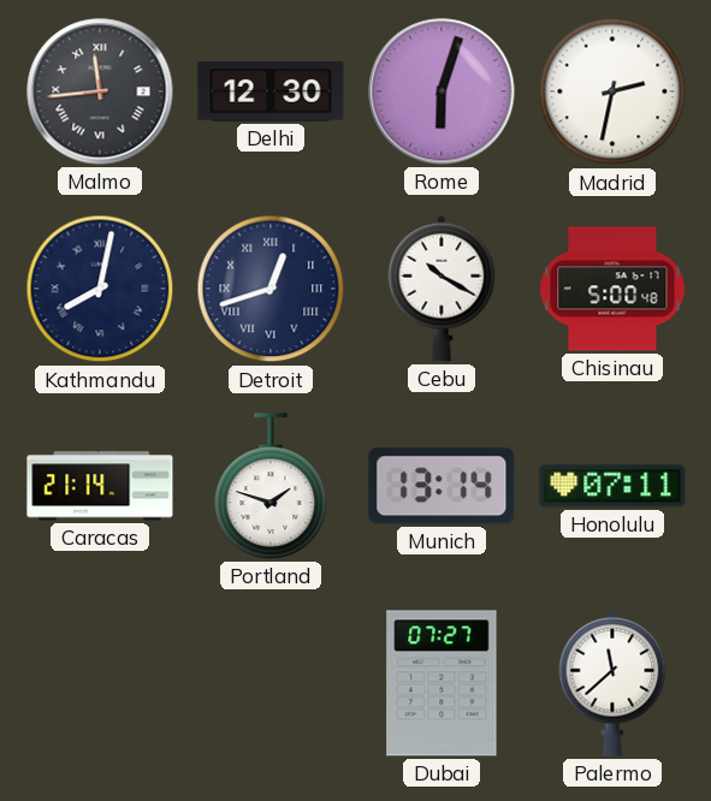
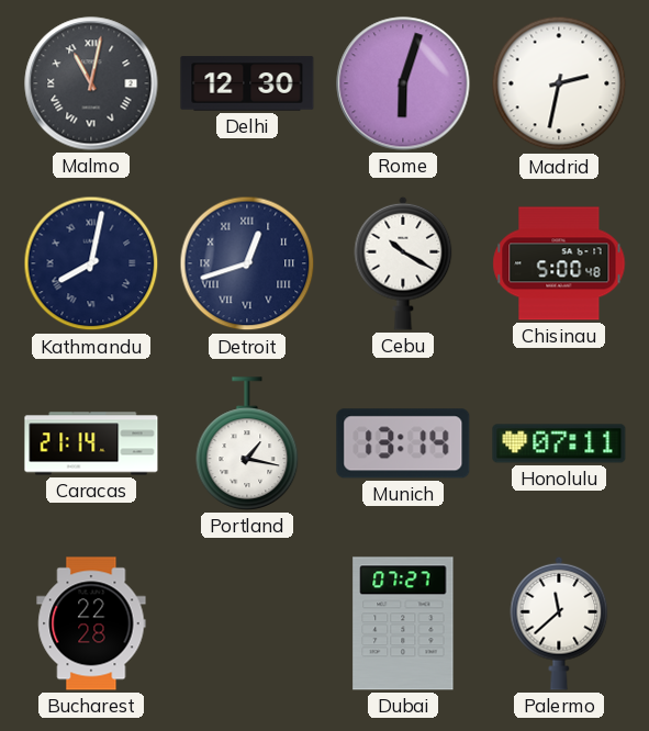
Malmo: 11:44 -> 11:02
Portland: 1:48 -> 1:17
Bucharest: none -> 22:28
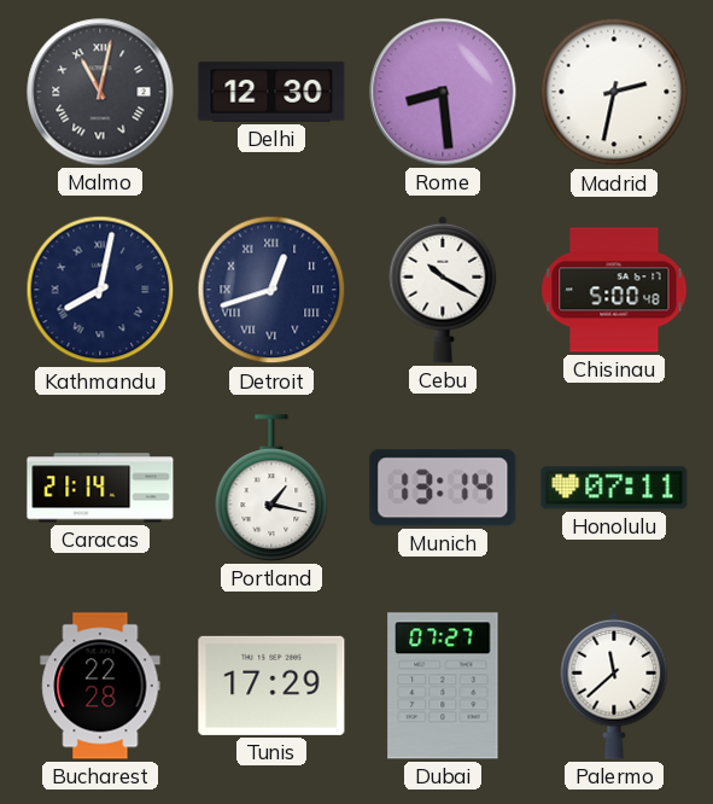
Rome: 6:03 -> 8:29
Tunis: none -> 17:29
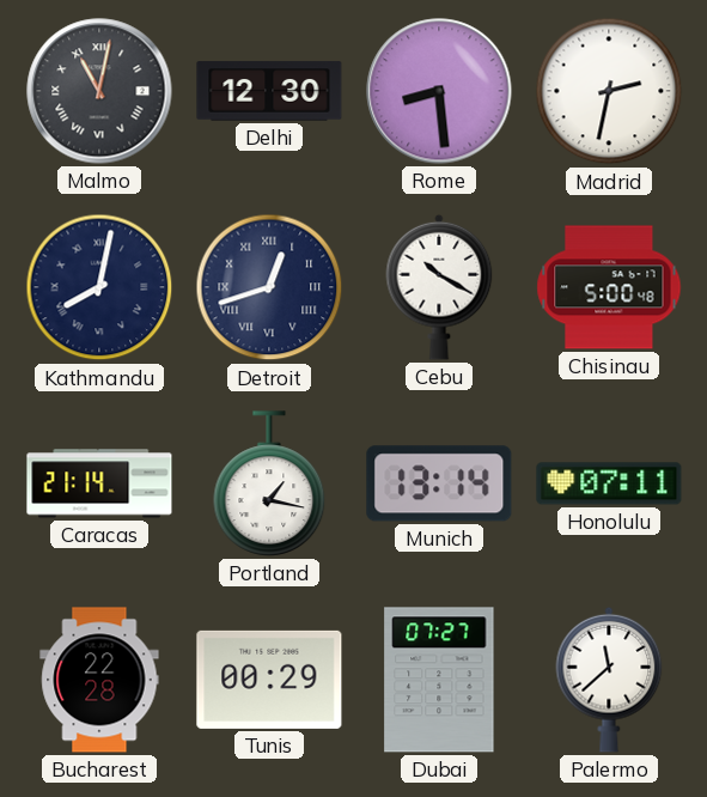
Tunis: 17:29 -> 00:29
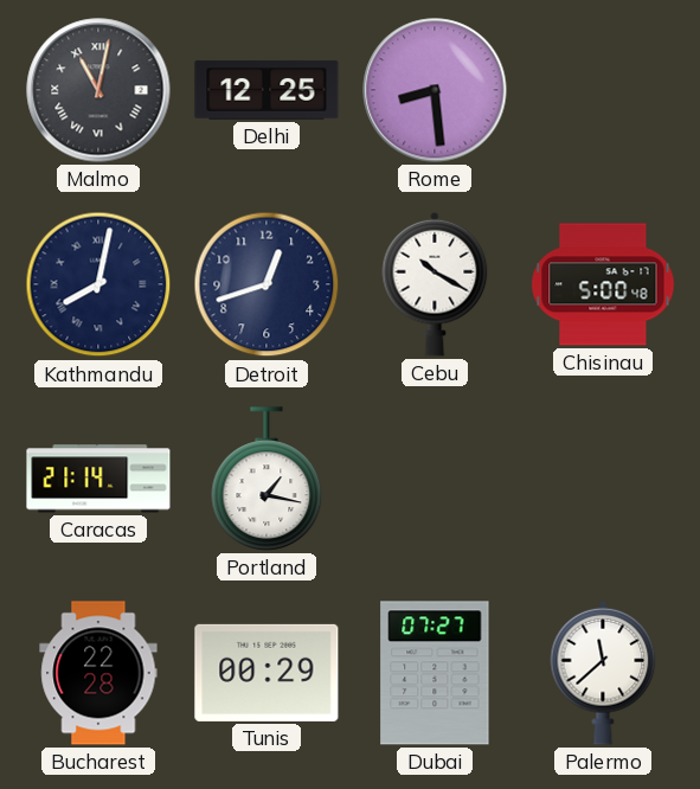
Delhi: 12:30 -> 12:25
Madrid: 2:32 -> none
Detroit numerals: Roman -> Arabic
Munich: 13:14 -> none
Honolulu: 07:11 -> none
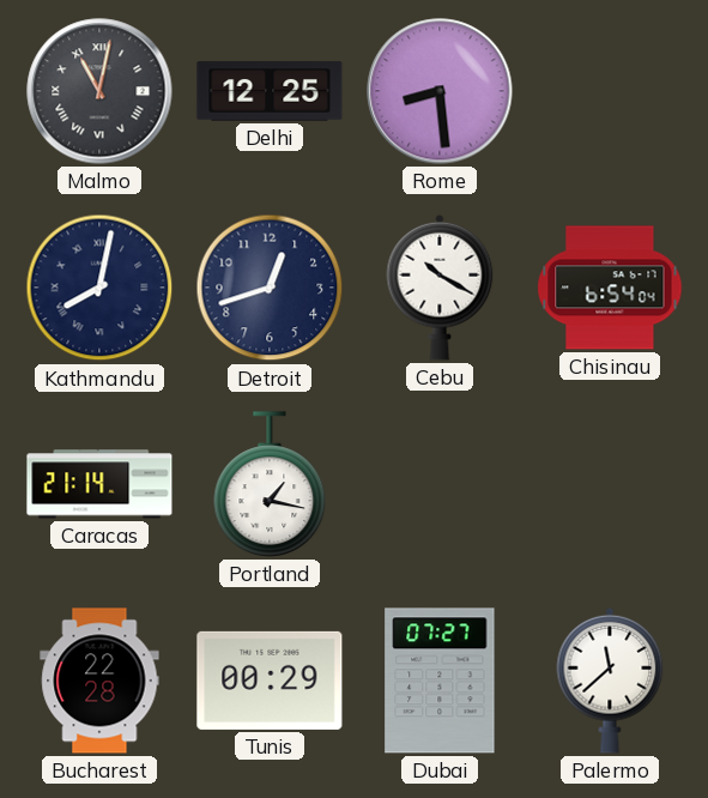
Chisinau: 5:00 -> 6:54
